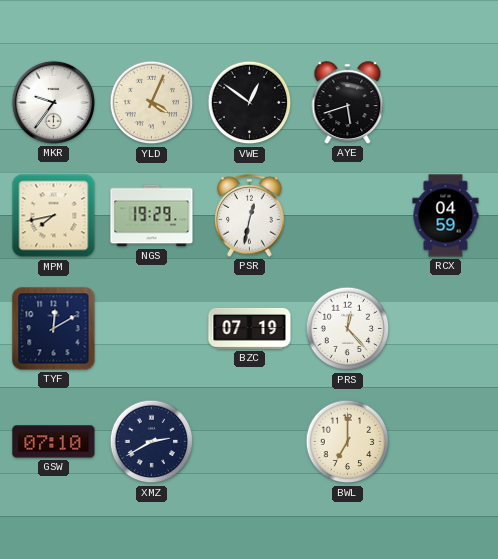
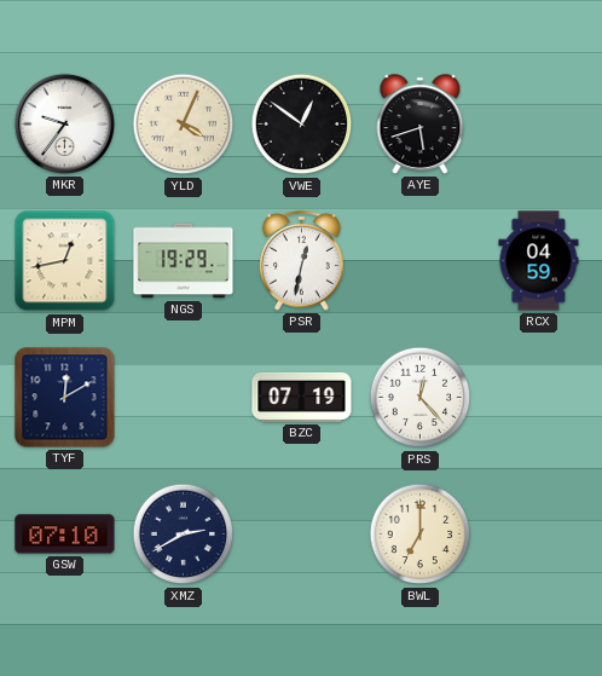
MPM: 7:43 -> 12:43
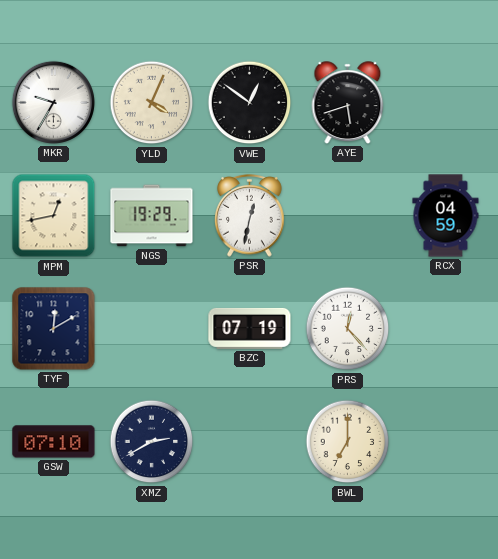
MKR: 9:36 -> 9:35
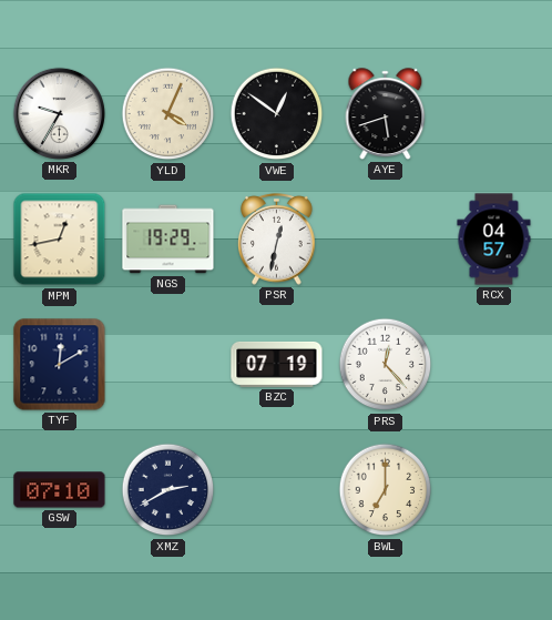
RCX: 04:59 -> 04:57
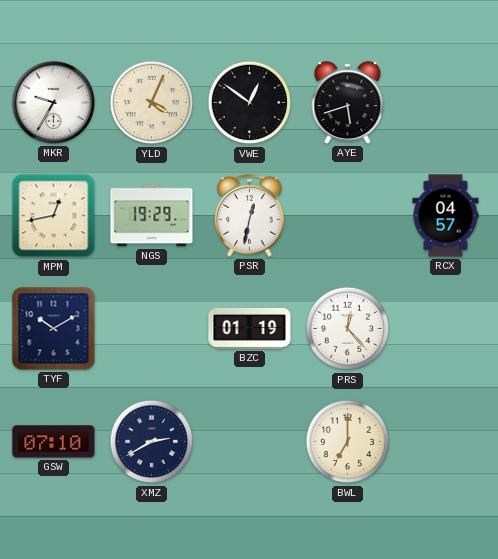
TYF: 12:10 -> 10:10
BZC: 07:19 -> 01:19
